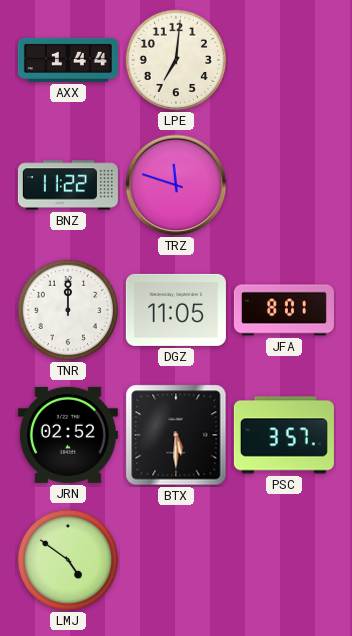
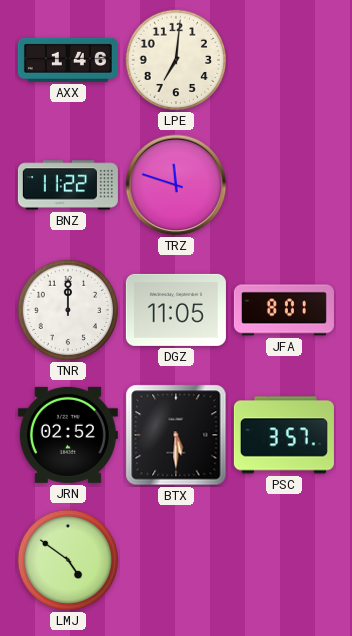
AXX: 1:44 -> 1:46
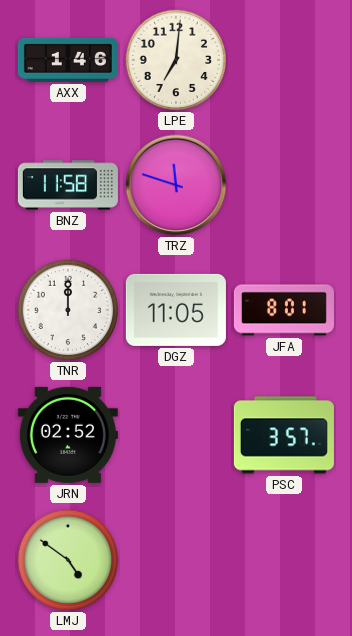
BNZ: 11:22 -> 11:58
BTX: 5:30 -> none
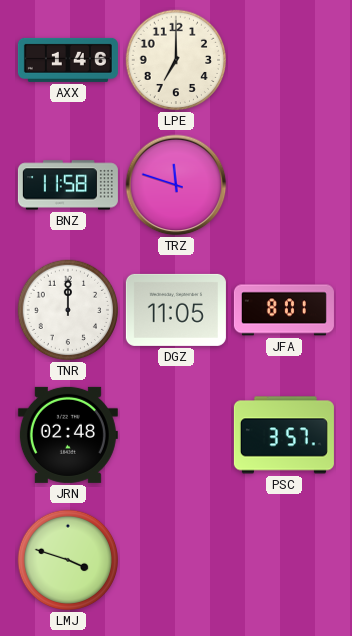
LPE: 7:01 -> 7:00
JRN: 02:52 -> 02:48
LMJ: 4:51 -> 3:48
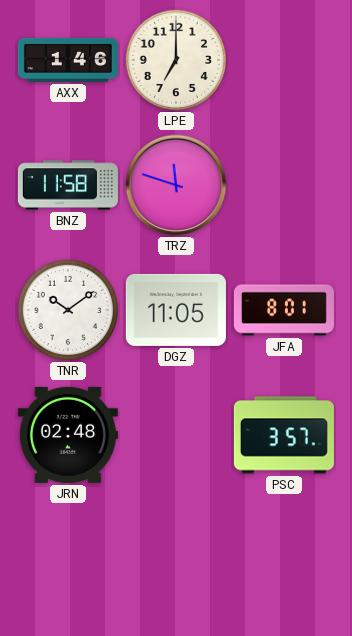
TNR: 12:00 -> 10:09
LMJ: 3:48 -> none
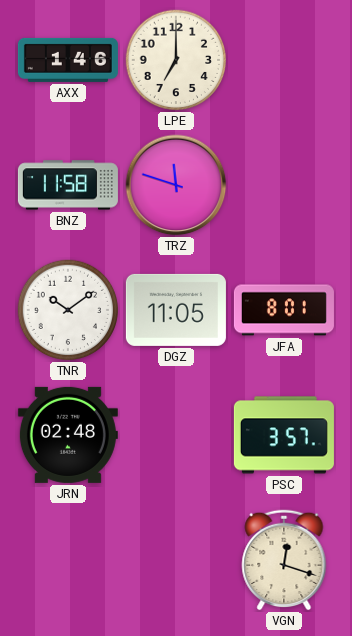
VGN: none -> 12:18
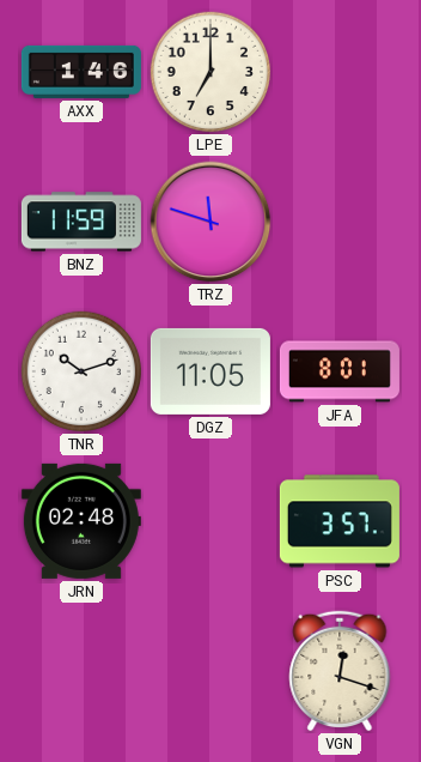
BNZ: 11:58 -> 11:59
TNR: 10:09 -> 10:12
